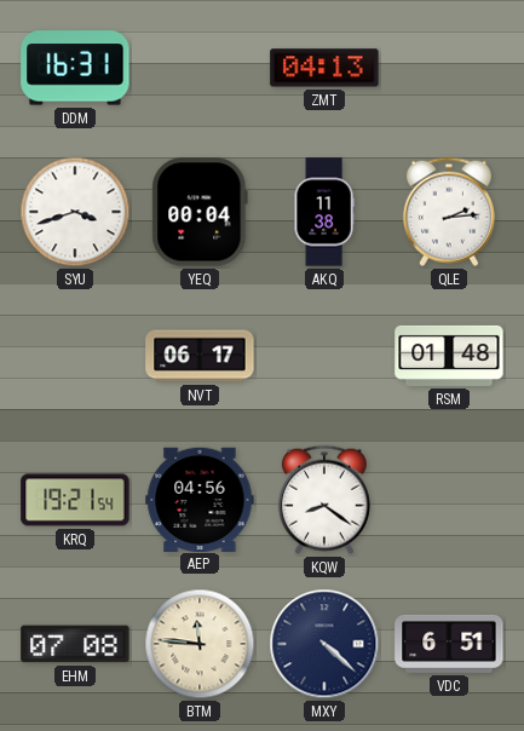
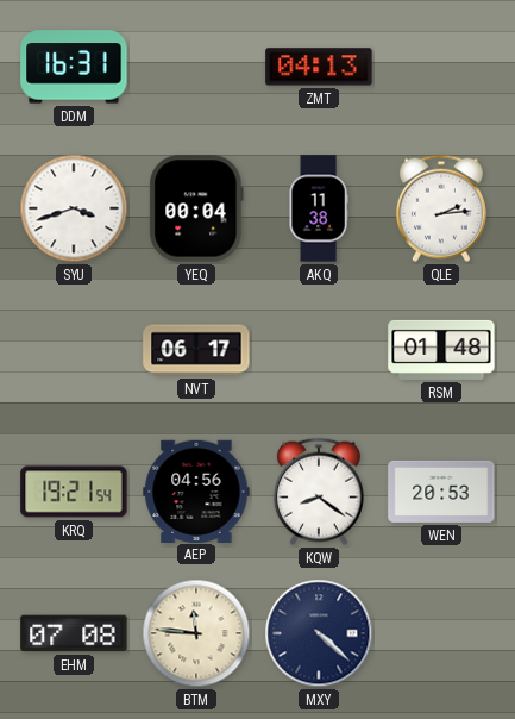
WEN: none -> 20:53
VDC: 6:51 -> none
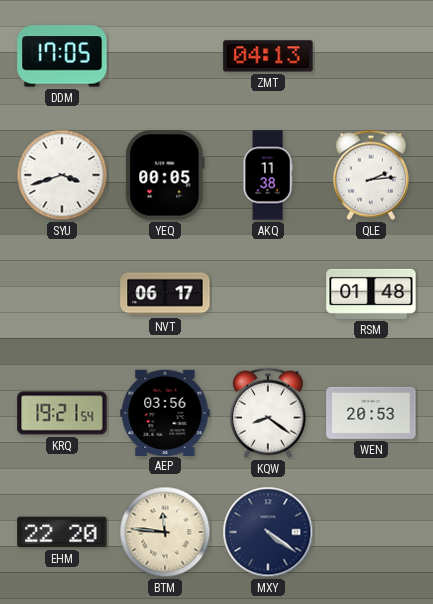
DDM: 16:31 -> 17:05
YEQ: 00:04 -> 00:05
AEP: 04:56 -> 03:56
EHM: 07:08 -> 22:20
MXY: 4:22 -> 4:21
